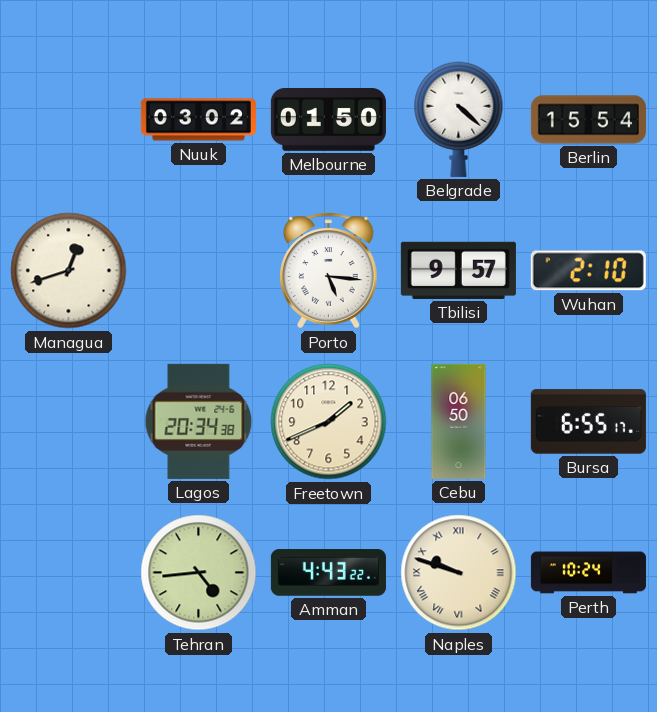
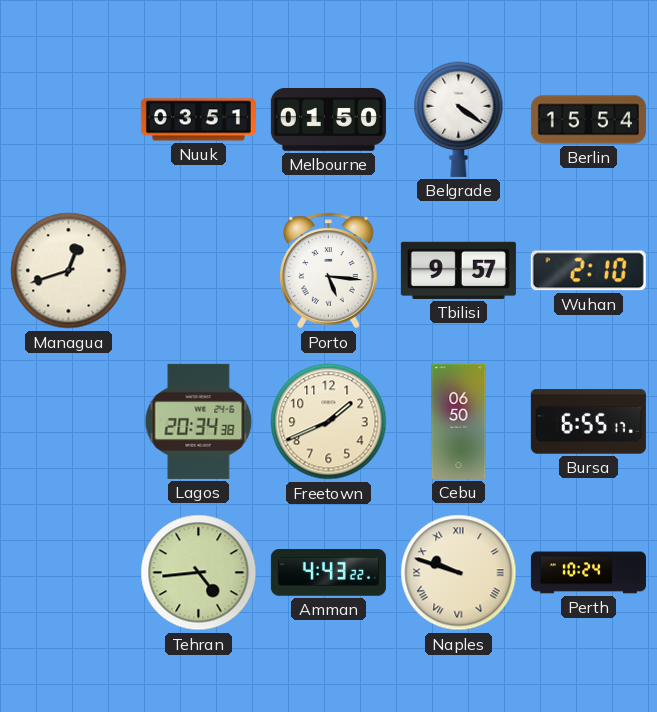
Nuuk: 03:02 -> 03:51
Belgrade: 4:22 -> 4:21
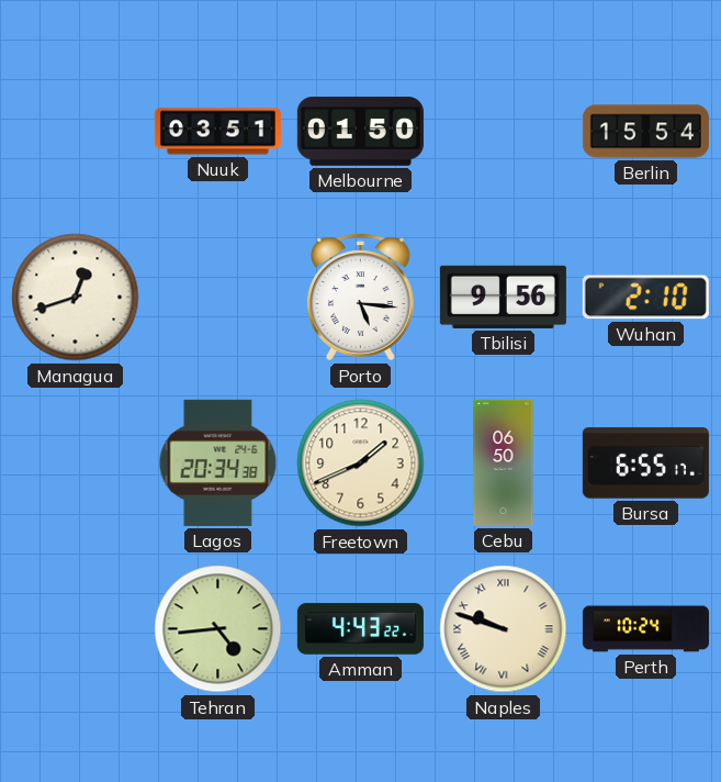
Belgrade: 4:21 -> none
Tbilisi: 9:57 -> 9:56
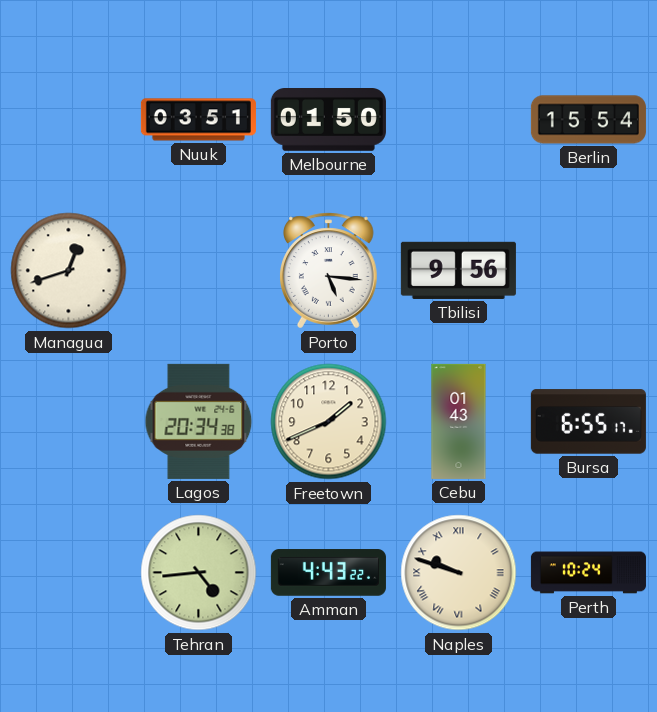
Wuhan: 2:10 -> none
Cebu: 06:50 -> 01:43
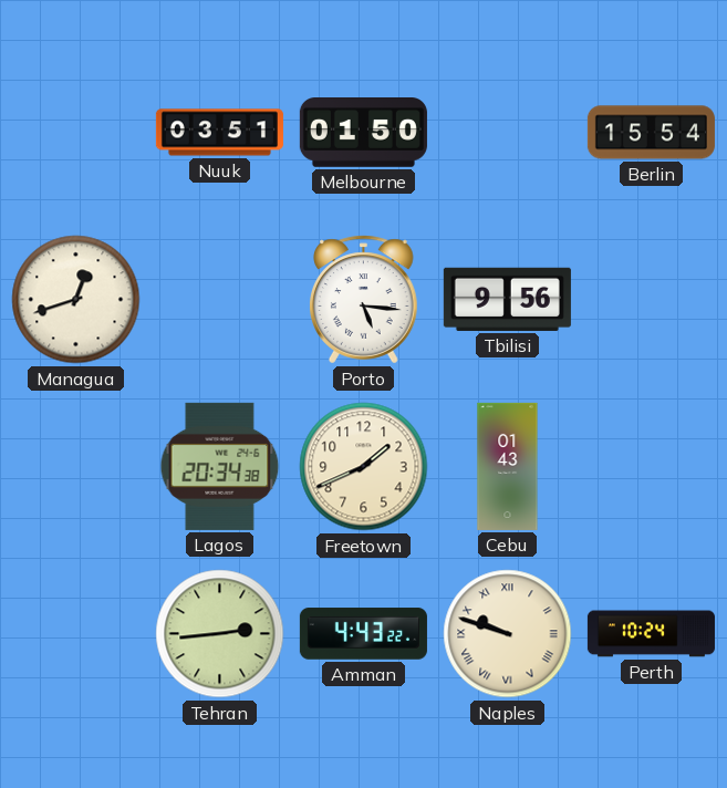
Bursa: 6:55 -> none
Tehran: 4:44 -> 2:44
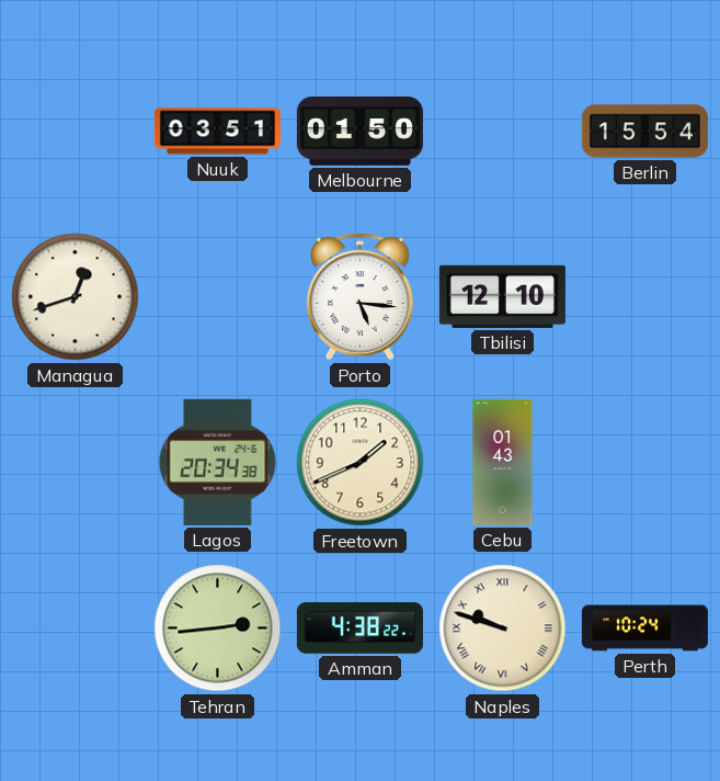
Tbilisi: 9:56 -> 12:10
Amman: 4:43 -> 4:38
